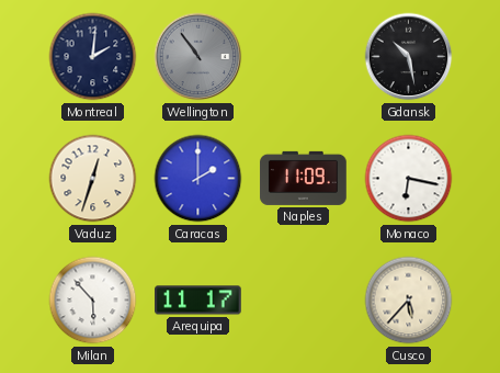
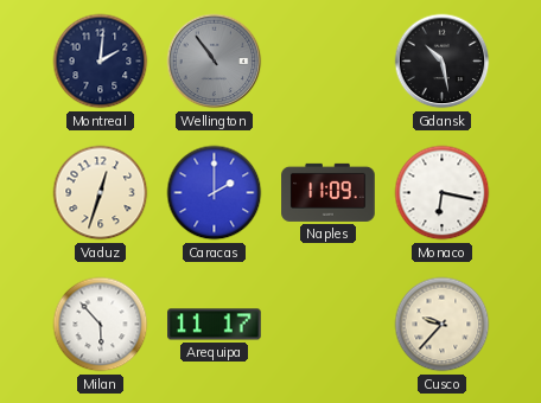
Cusco: 5:37 -> 9:37
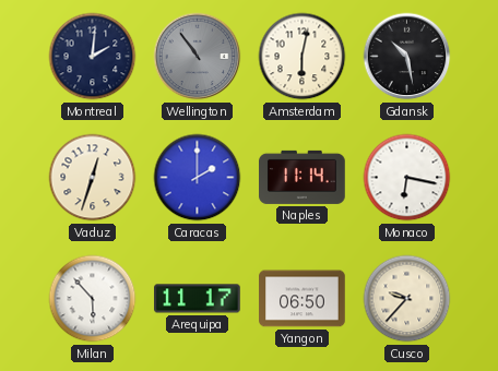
Amsterdam: none -> 6:02
Naples: 11:09 -> 11:14
Yangon: none -> 06:50
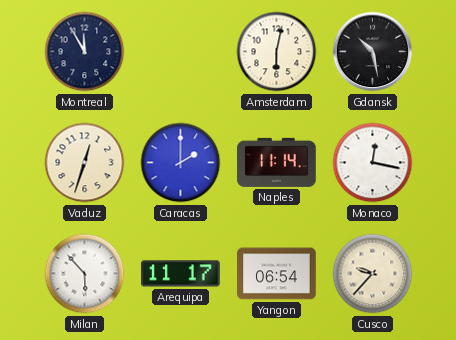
Montreal: 2:01 -> 11:55
Wellington: 10:54 -> none
Monaco: 6:17 -> 12:17
Yangon: 06:50 -> 06:54
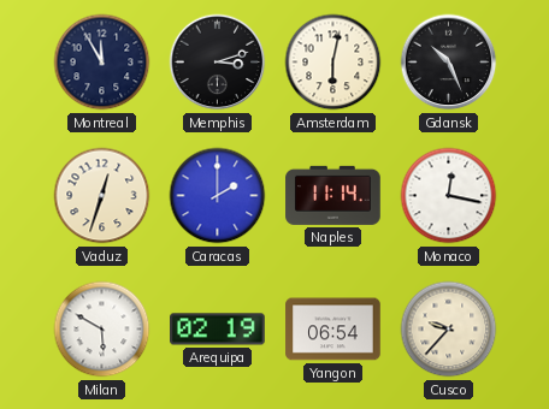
Memphis: none -> 3:12
Gdansk: 10:28 -> 10:26
Milan: 5:53 -> 5:50
Arequipa: 11:17 -> 02:19
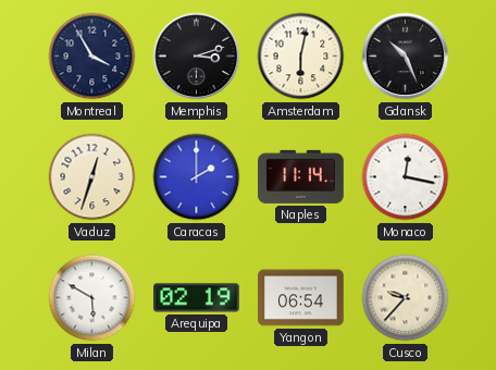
Montreal: 11:55 -> 3:55
